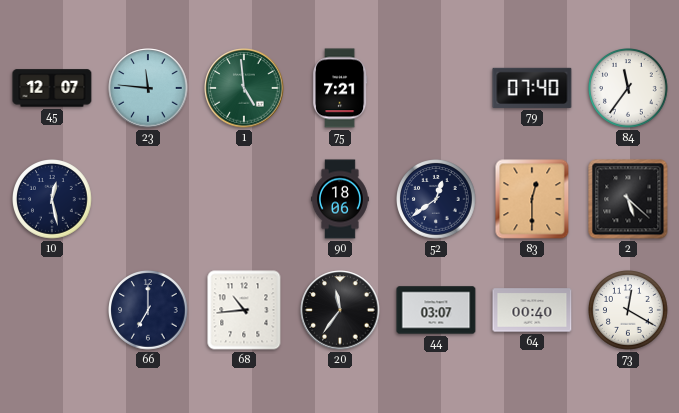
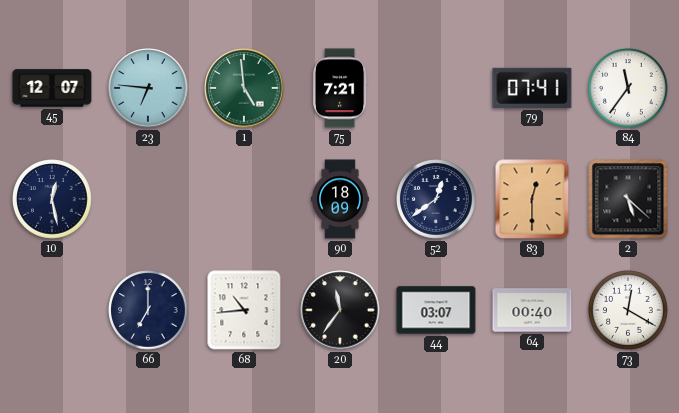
23: 11:46 -> 6:46
79: 07:40 -> 07:41
90: 18:06 -> 18:09
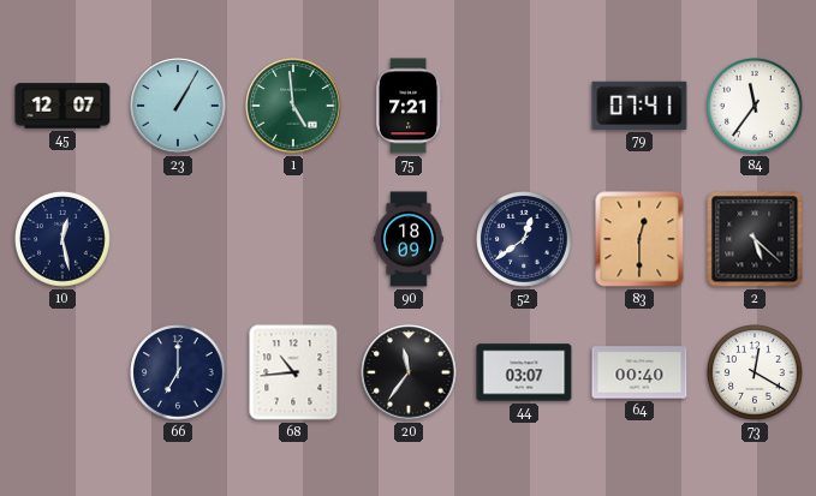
23: 6:46 -> 1:05
